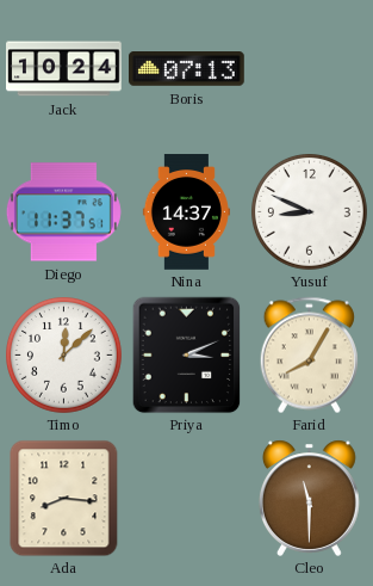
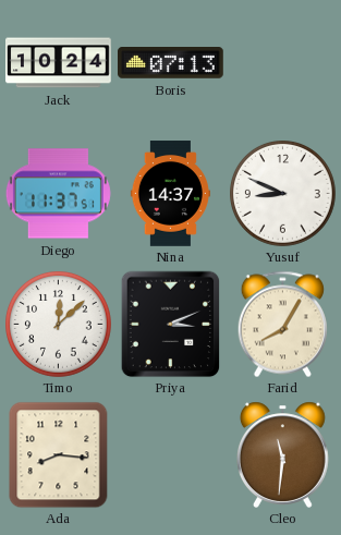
Cleo: 11:30 -> 11:31
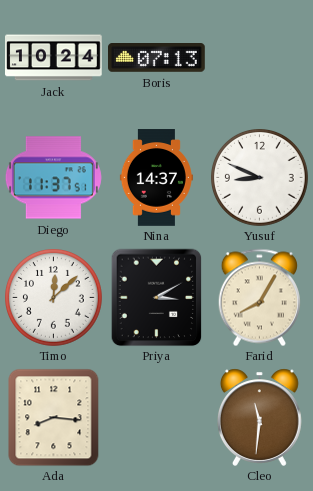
Priya: 3:11 -> 3:10
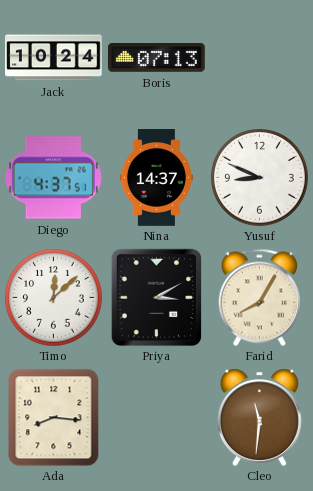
Diego: 11:37 -> 4:37
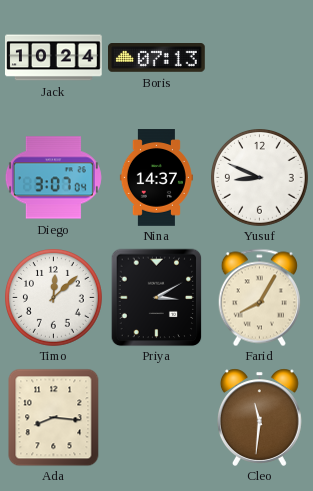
Diego: 4:37 -> 3:07
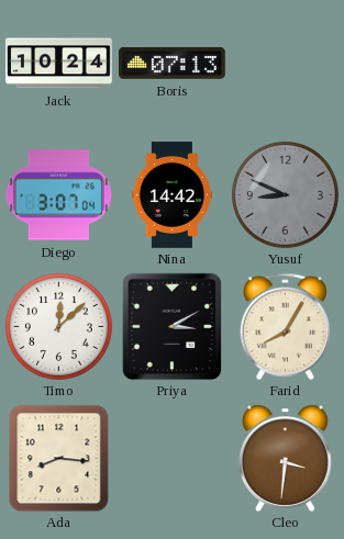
Nina: 14:37 -> 14:42
Yusuf dial: white -> grey
Cleo: 11:31 -> 3:31
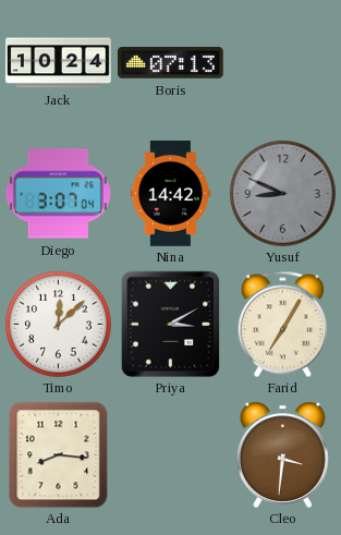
Farid: 8:05 -> 7:05
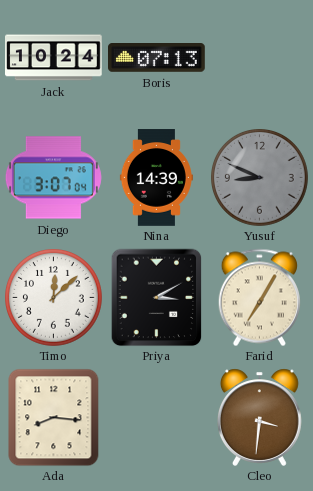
Nina: 14:42 -> 14:39
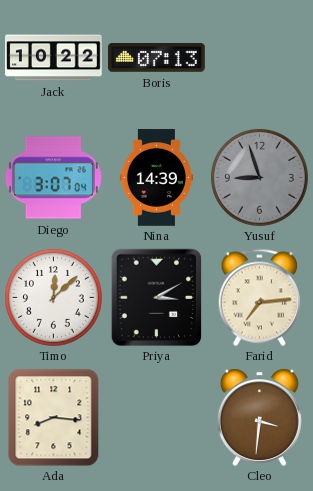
Jack: 10:24 -> 10:22
Yusuf: 8:49 -> 8:57
Farid: 7:05 -> 7:14
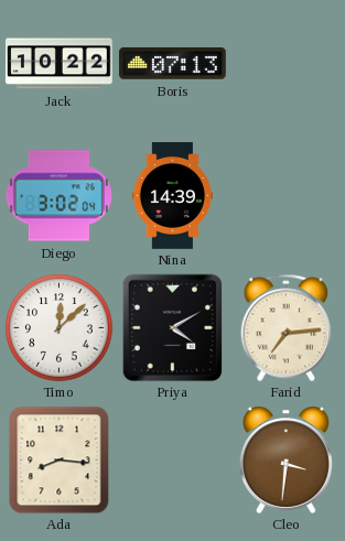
Diego: 3:07 -> 3:02
Yusuf: 8:57 -> none
Priya: 3:10 -> 4:10
